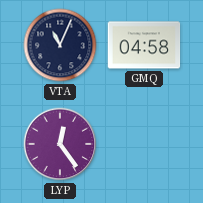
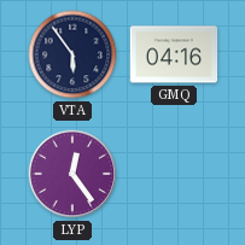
VTA: 11:04 -> 5:54
GMQ: 04:58 -> 04:16
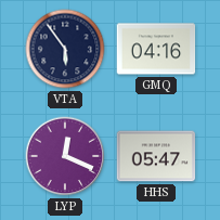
LYP: 12:24 -> 12:19
HHS: none -> 05:47
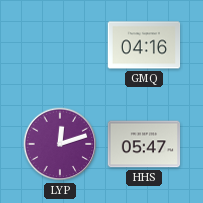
VTA: 5:54 -> none
LYP: 12:19 -> 12:12
